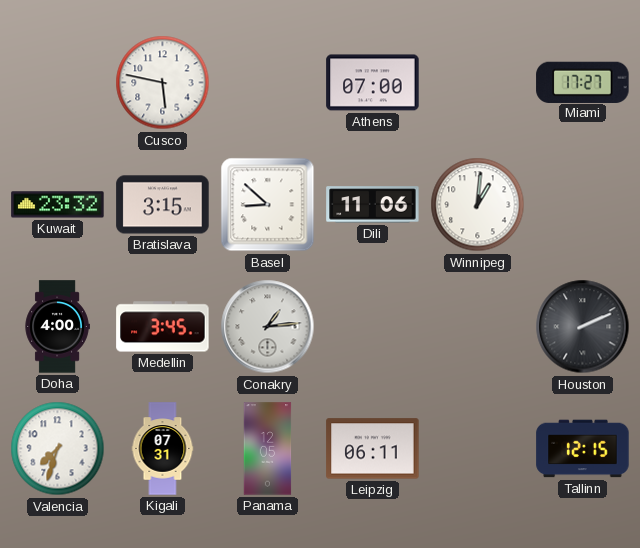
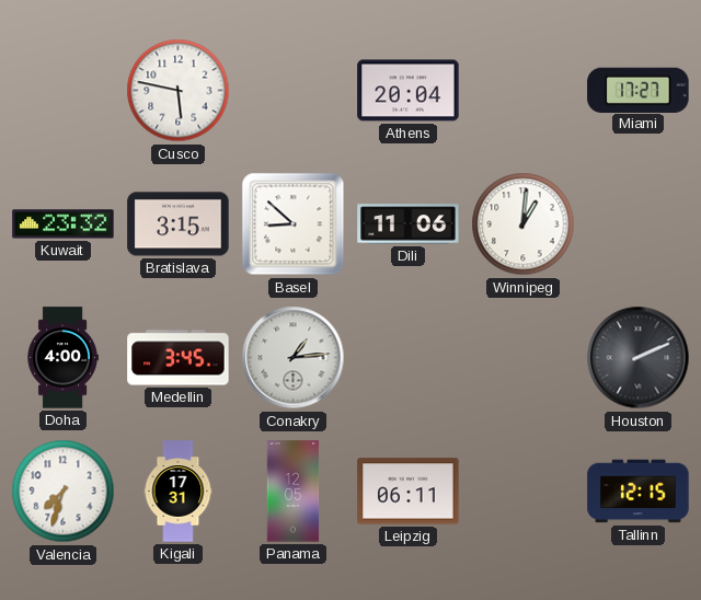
Athens: 07:00 -> 20:04
Kigali: 07:31 -> 17:31
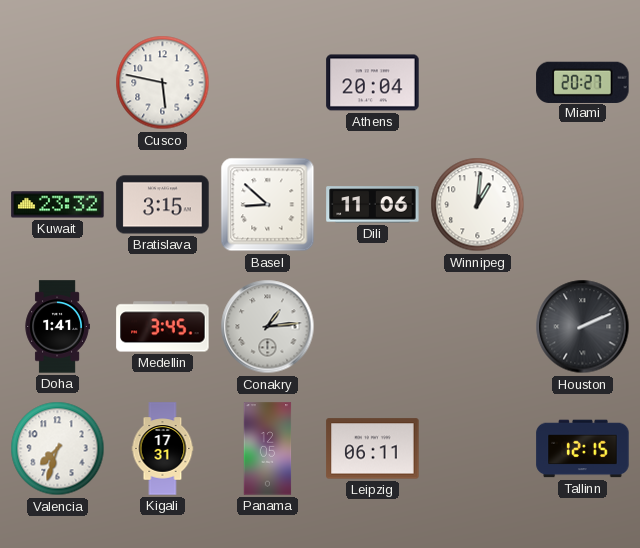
Miami: 17:27 -> 20:27
Doha: 4:00 -> 1:41
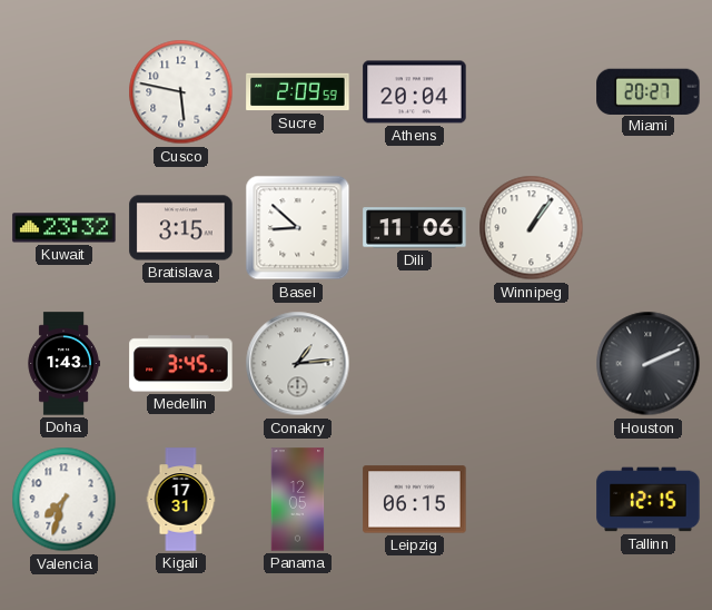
Sucre: none -> 2:09
Winnipeg: 1:01 -> 1:06
Doha: 1:41 -> 1:43
Leipzig: 06:11 -> 06:15
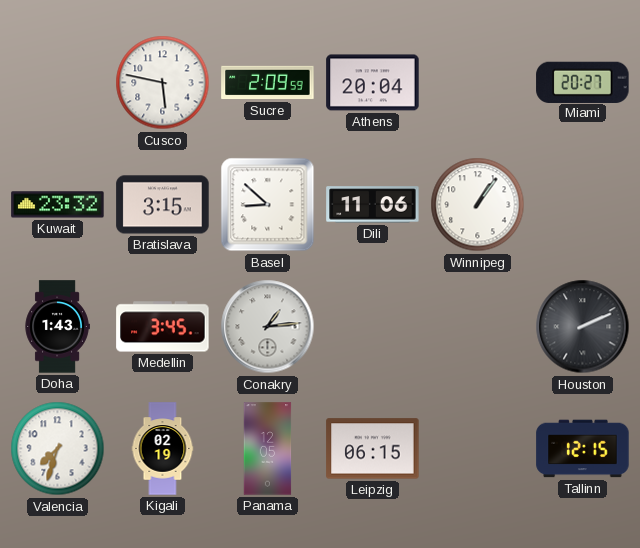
Kigali: 17:31 -> 02:19
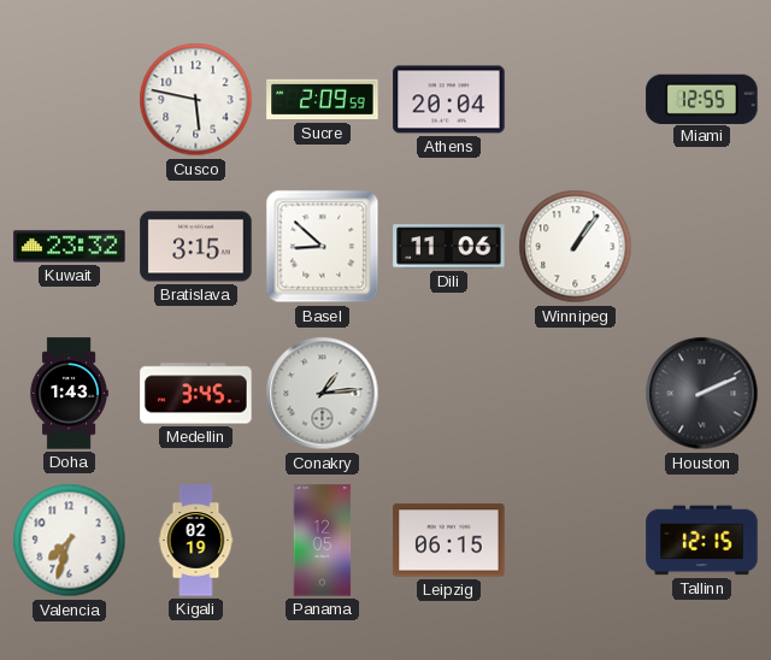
Miami: 20:27 -> 12:55
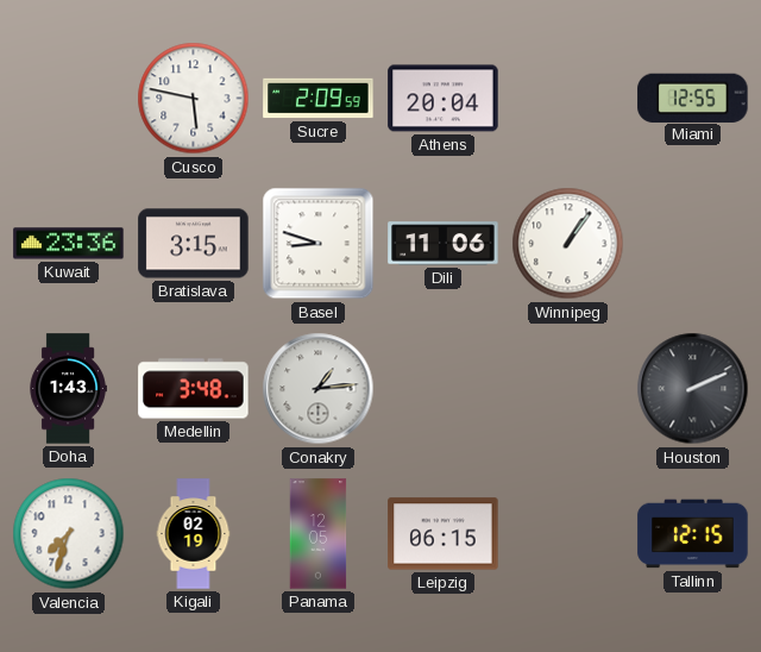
Kuwait: 23:32 -> 23:36
Basel: 8:52 -> 8:48
Medellin: 3:45 -> 3:48
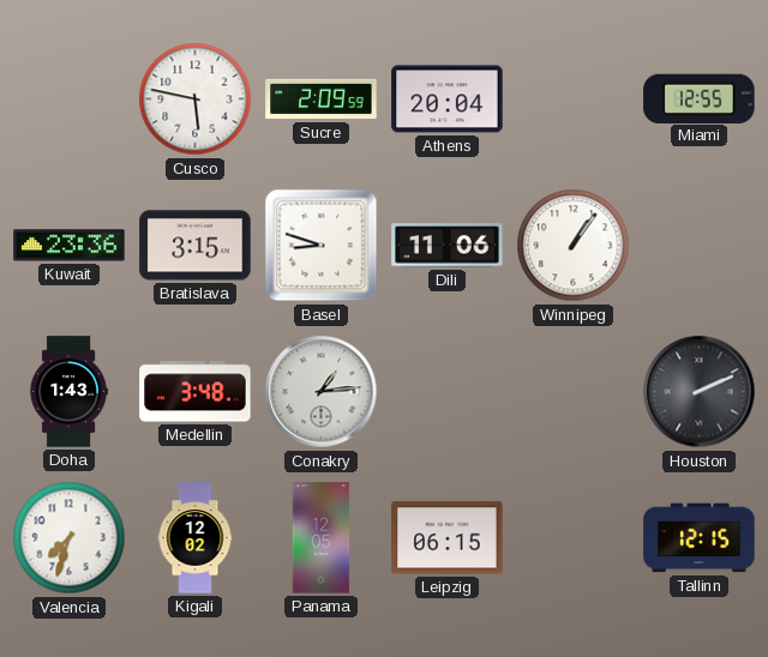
Kigali: 02:19 -> 12:02
